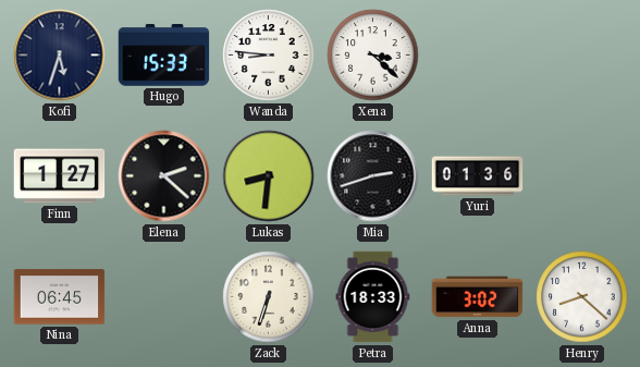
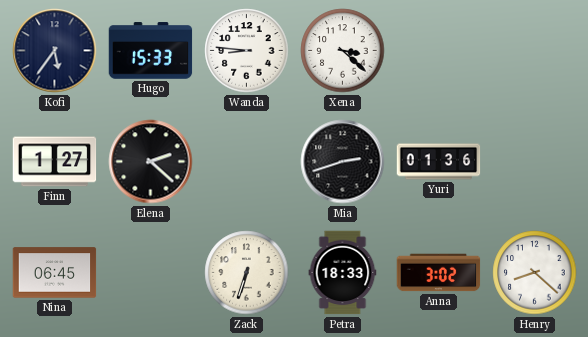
Kofi: 5:33 -> 5:36
Lukas: 8:31 -> none
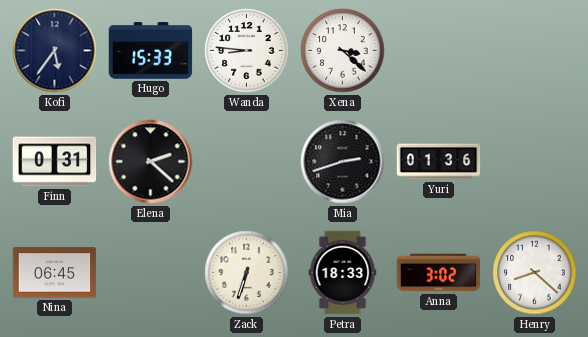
Finn: 1:27 -> 0:31
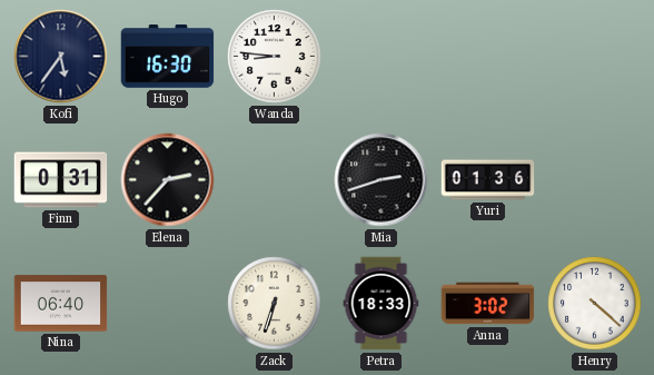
Hugo: 15:33 -> 16:30
Xena: 3:22 -> none
Elena: 2:22 -> 2:37
Nina: 06:45 -> 06:40
Henry: 8:22 -> 4:22
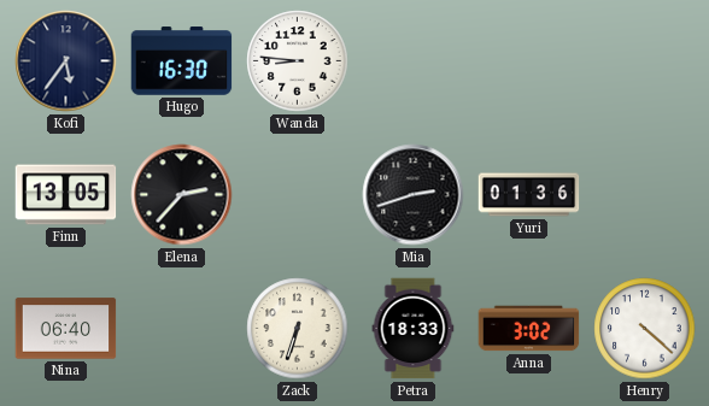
Finn: 0:31 -> 13:05
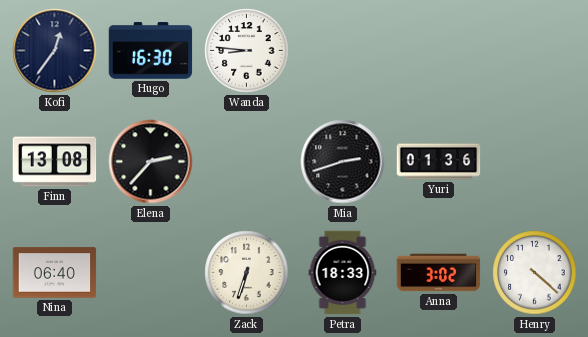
Kofi: 5:36 -> 12:36
Finn: 13:05 -> 13:08
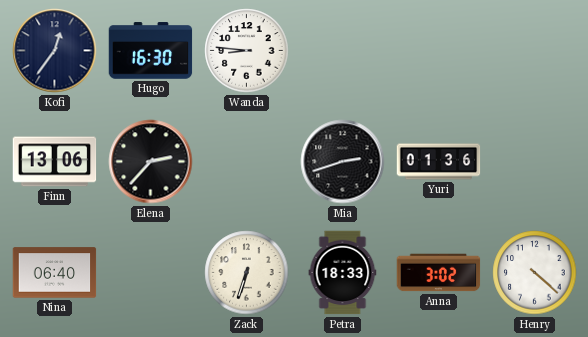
Finn: 13:08 -> 13:06
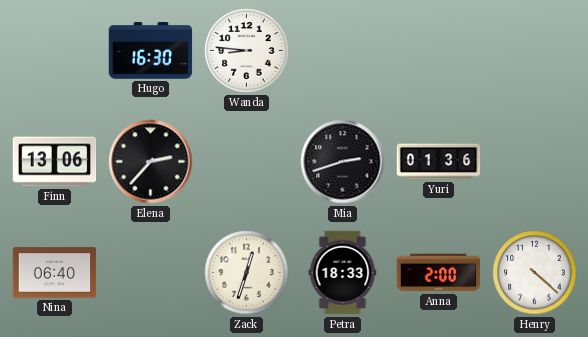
Kofi: 12:36 -> none
Zack: 6:33 -> 12:33
Anna: 3:02 -> 2:00
